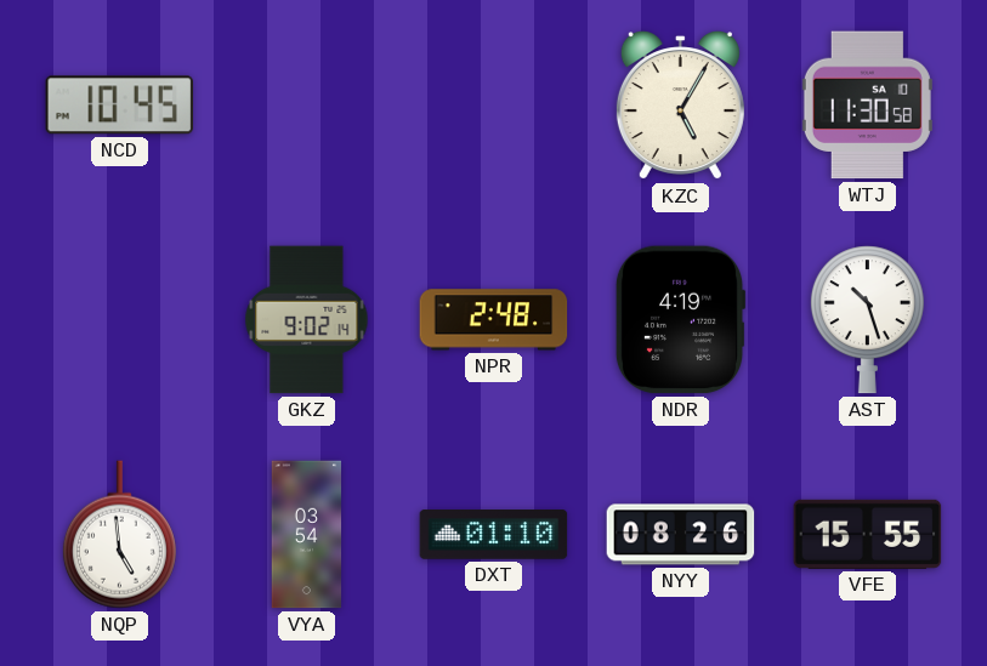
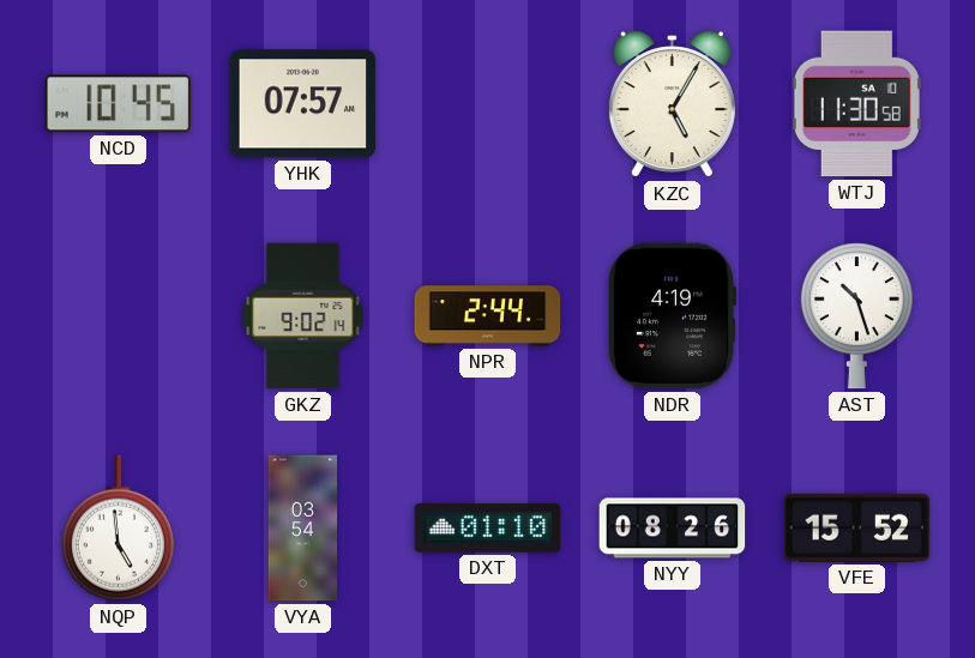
YHK: none -> 07:57
NPR: 2:48 -> 2:44
VFE: 15:55 -> 15:52
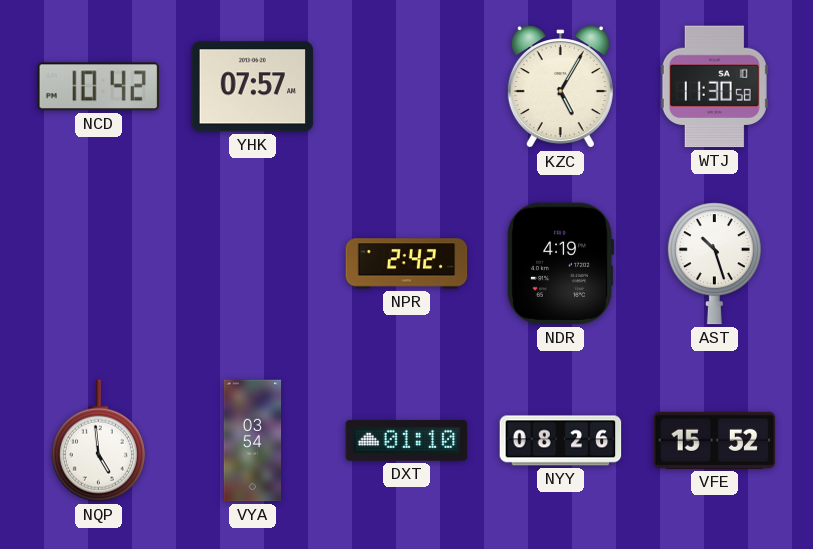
NCD: 10:45 -> 10:42
GKZ: 9:02 -> none
NPR: 2:44 -> 2:42
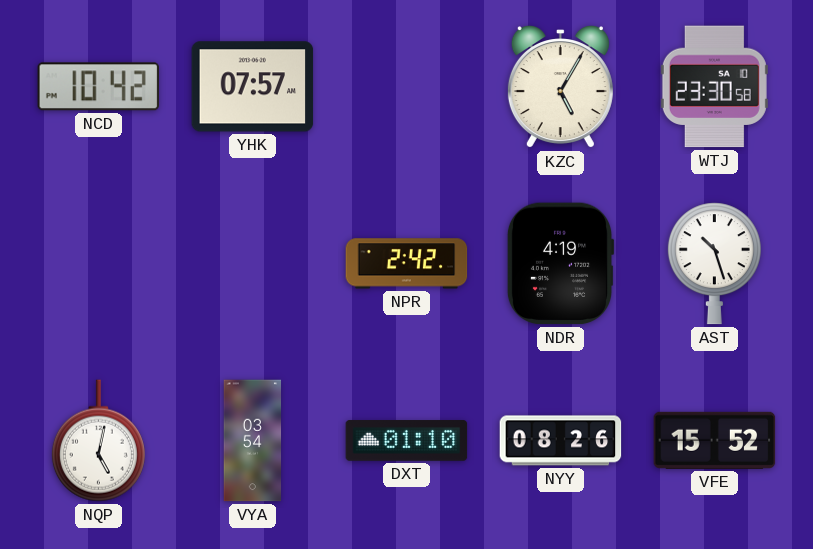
WTJ: 11:30 -> 23:30
NQP: 4:59 -> 5:02
